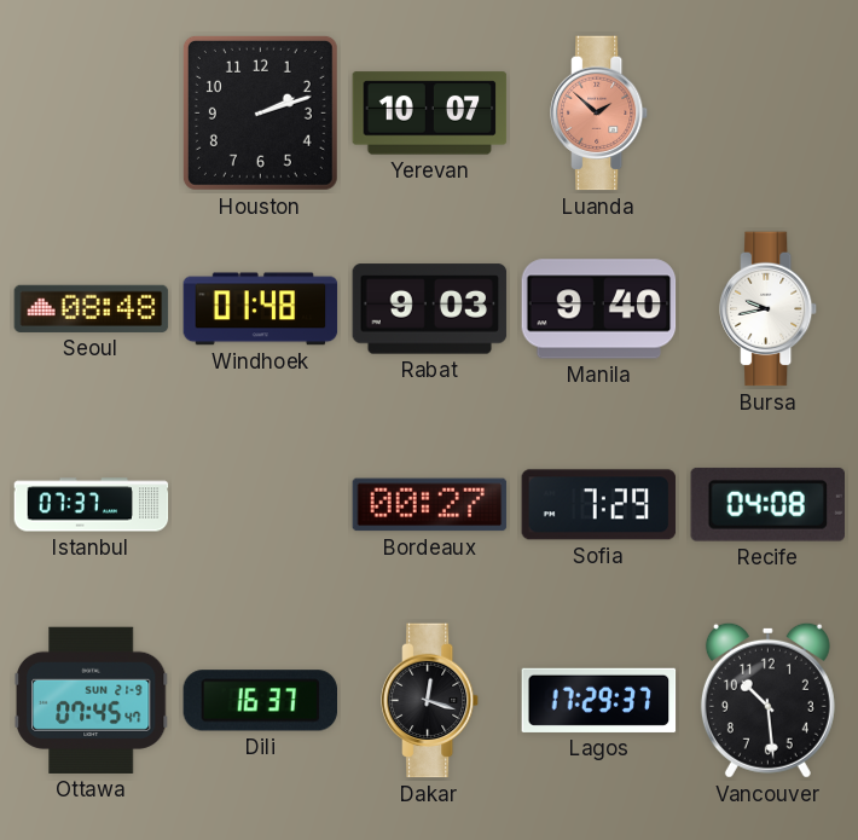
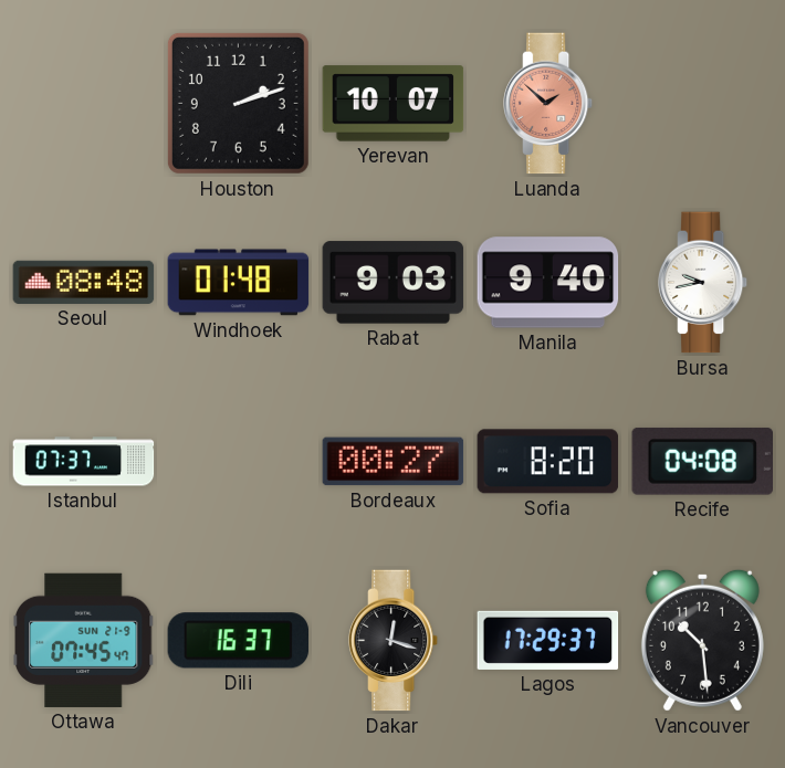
Sofia: 7:29 -> 8:20
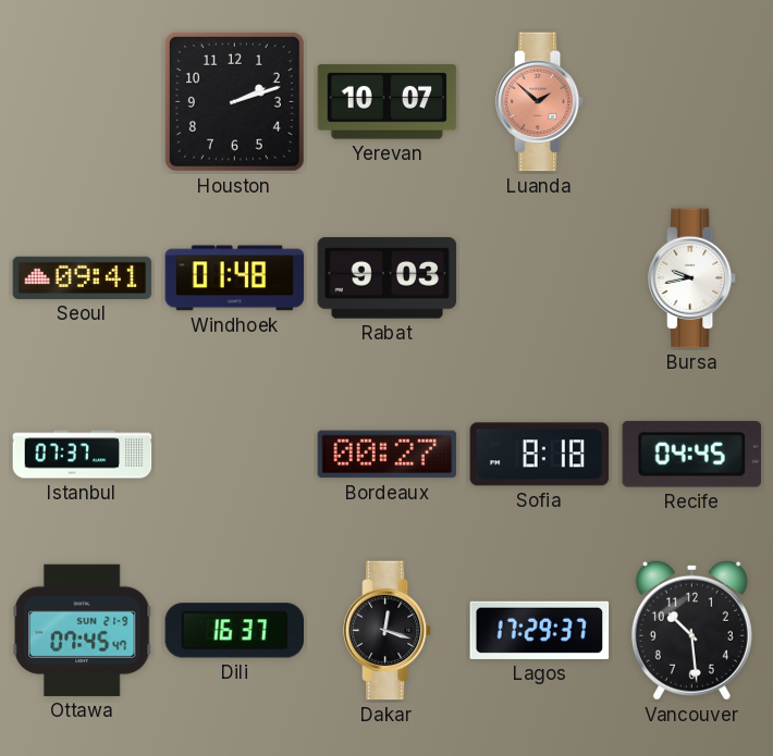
Seoul: 08:48 -> 09:41
Manila: 9:40 -> none
Sofia: 8:20 -> 8:18
Recife: 04:08 -> 04:45
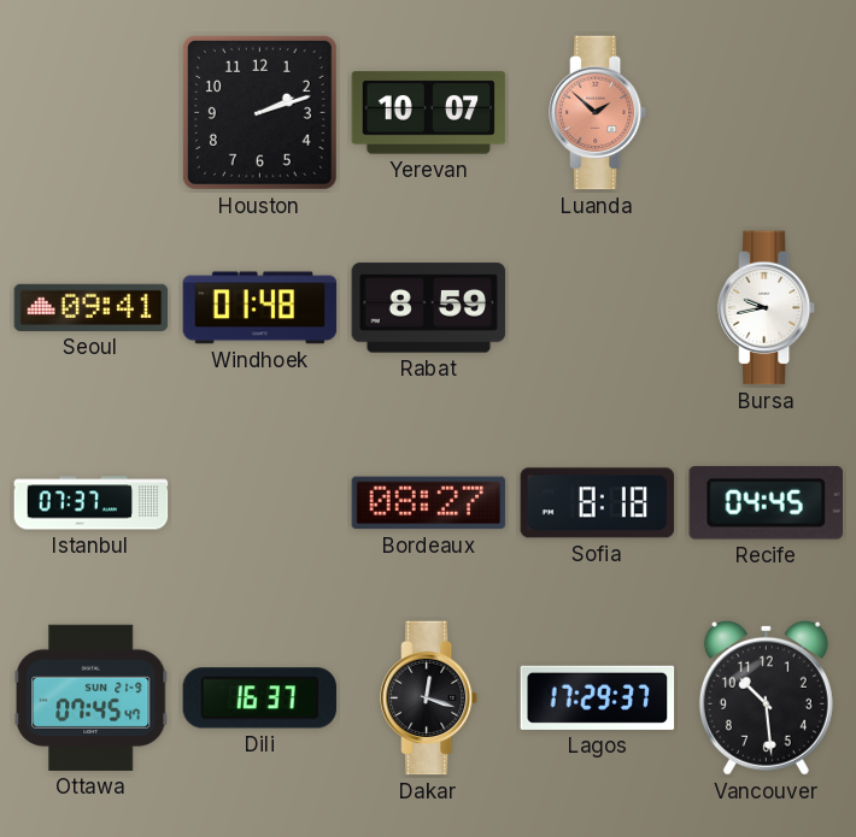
Rabat: 9:03 -> 8:59
Bordeaux: 00:27 -> 08:27
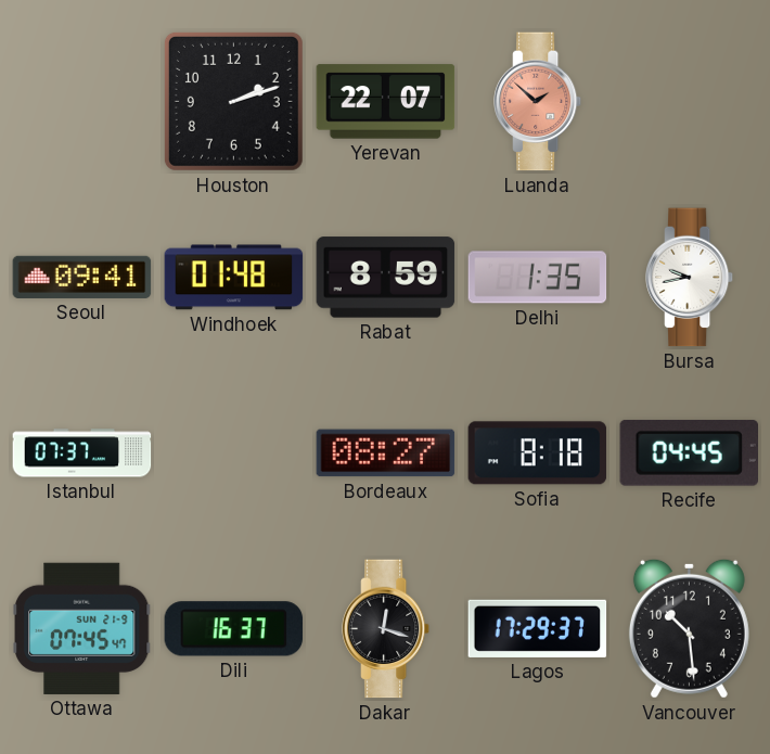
Yerevan: 10:07 -> 22:07
Delhi: none -> 1:35
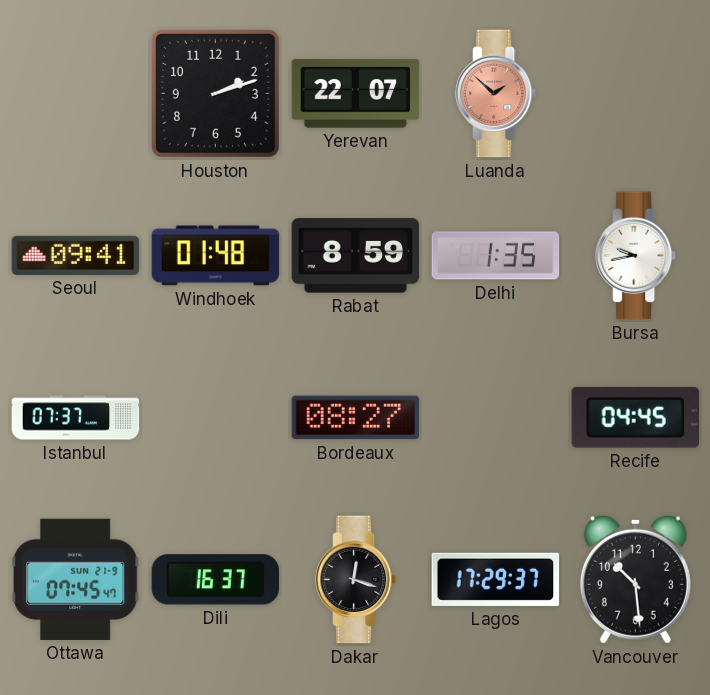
Sofia: 8:18 -> none
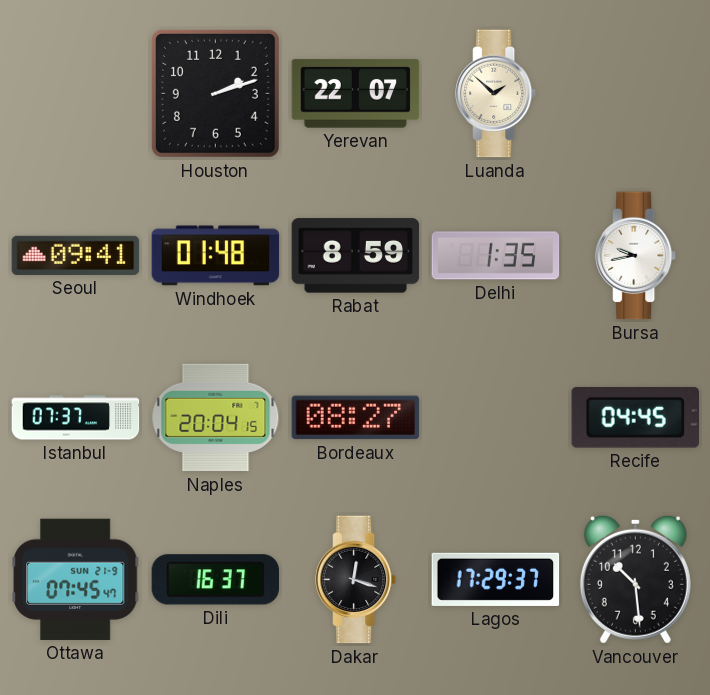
Luanda dial: salmon -> cream
Naples: none -> 20:04
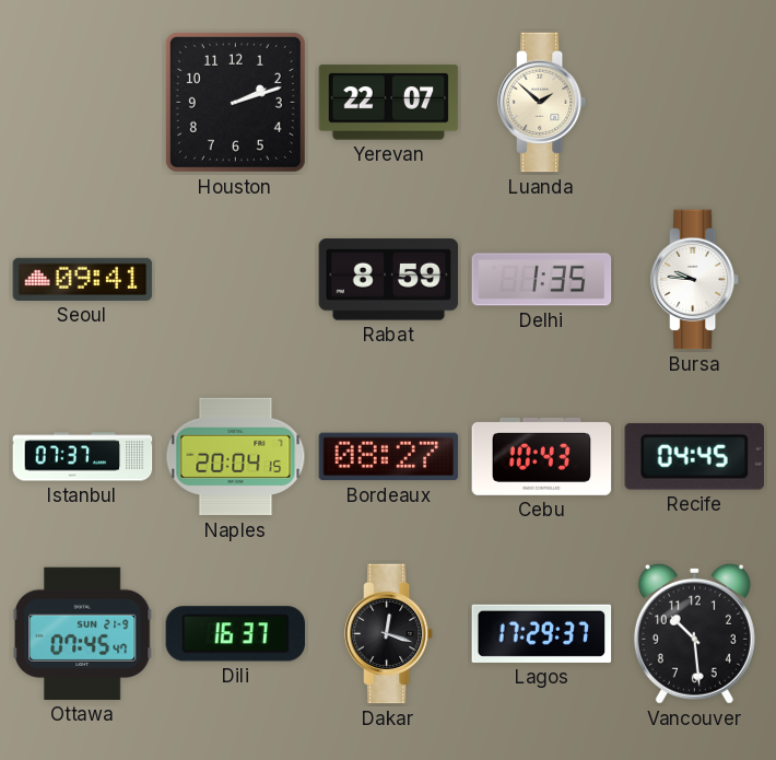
Windhoek: 01:48 -> none
Bursa: 9:43 -> 9:46
Cebu: none -> 10:43
